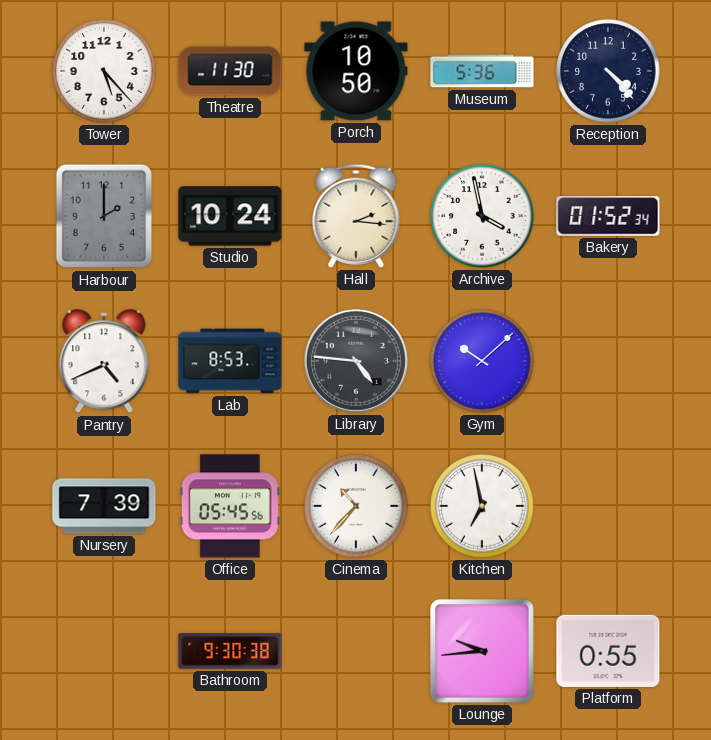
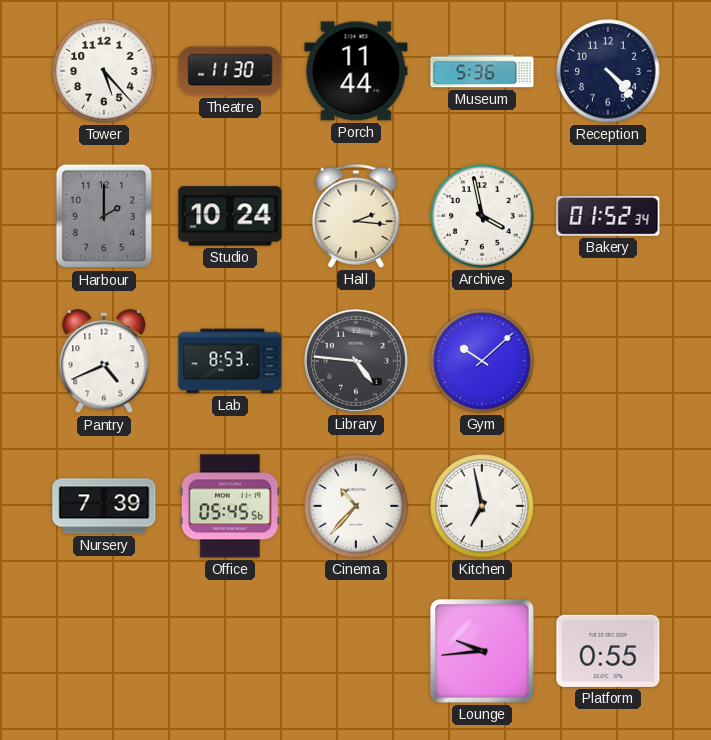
Porch: 10:50 -> 11:44
Bathroom: 9:30 -> none
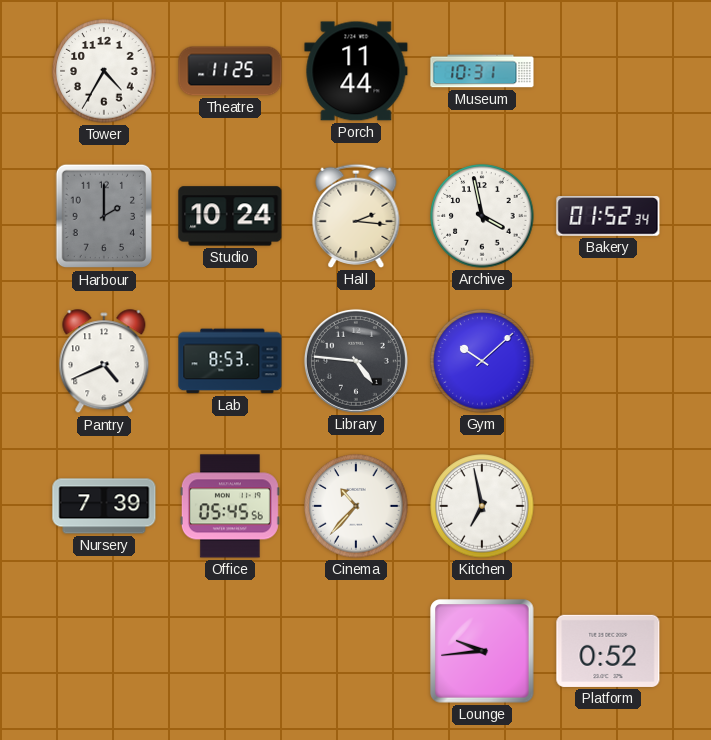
Tower: 5:23 -> 4:35
Theatre: 11:30 -> 11:25
Museum: 5:36 -> 10:31
Reception: 4:23 -> none
Platform: 0:55 -> 0:52
